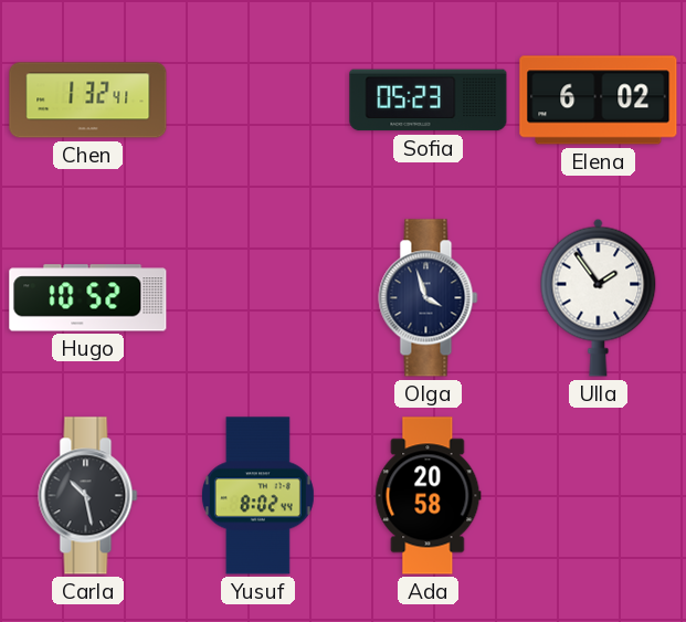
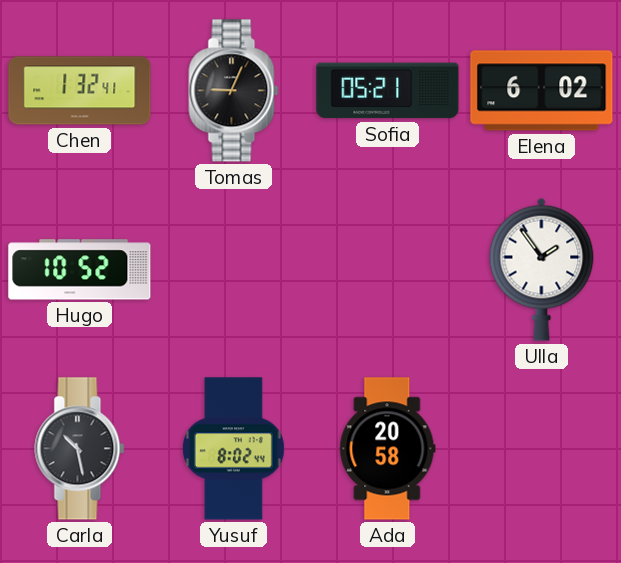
Tomas: none -> 9:04
Sofia: 05:23 -> 05:21
Olga: 3:57 -> none
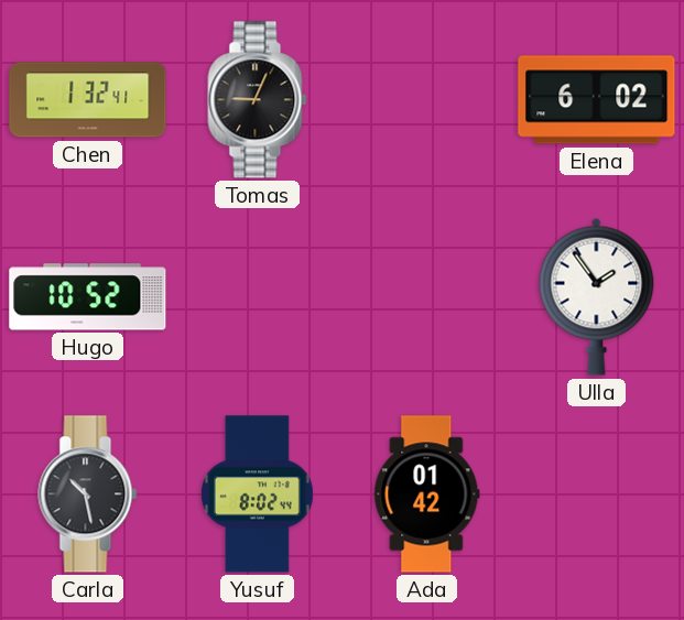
Sofia: 05:21 -> none
Ada: 20:58 -> 01:42
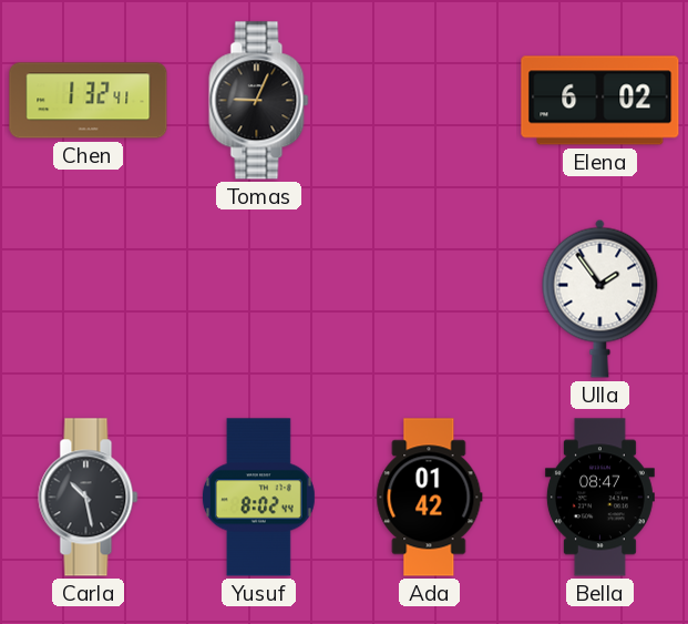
Hugo: 10:52 -> none
Bella: none -> 08:47
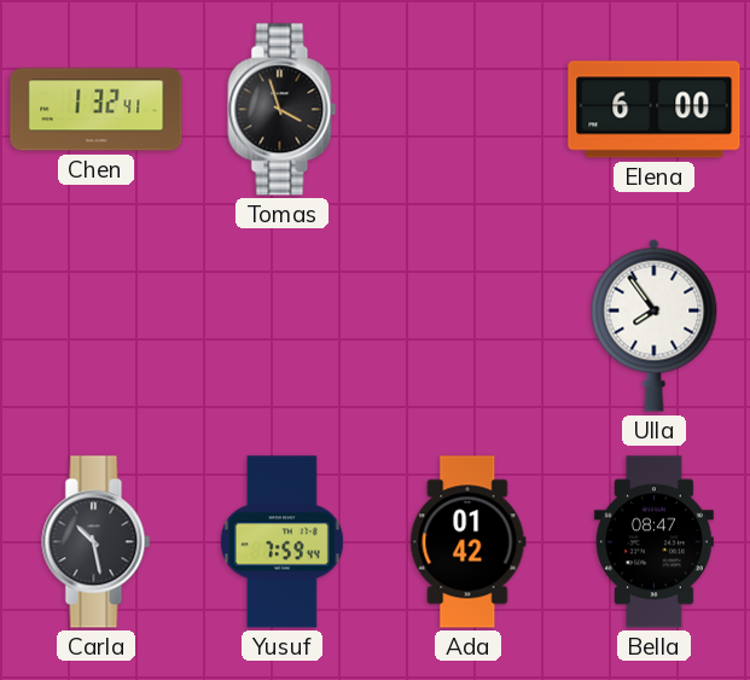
Tomas: 9:04 -> 3:57
Elena: 6:02 -> 6:00
Ulla: 1:54 -> 7:54
Yusuf: 8:02 -> 7:59
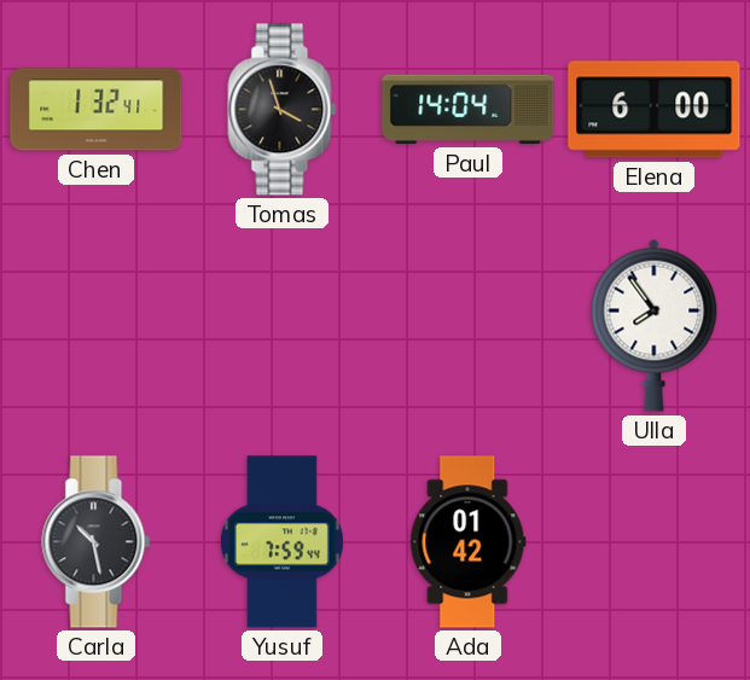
Paul: none -> 14:04
Bella: 08:47 -> none
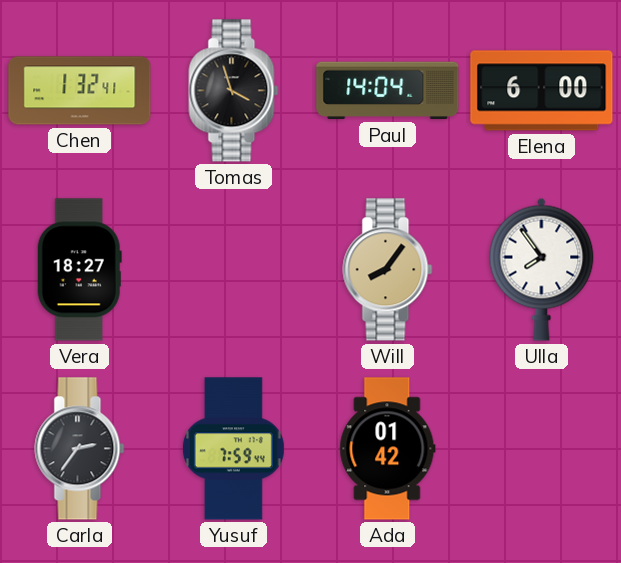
Vera: none -> 18:27
Will: none -> 8:06
Carla: 10:28 -> 2:36
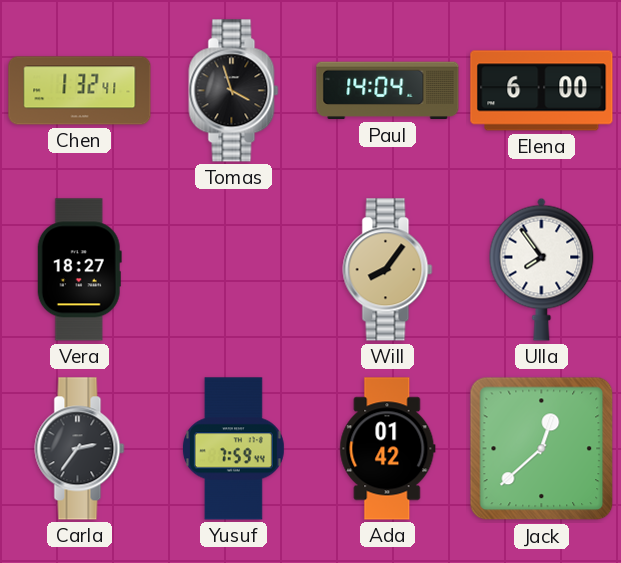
Jack: none -> 12:38
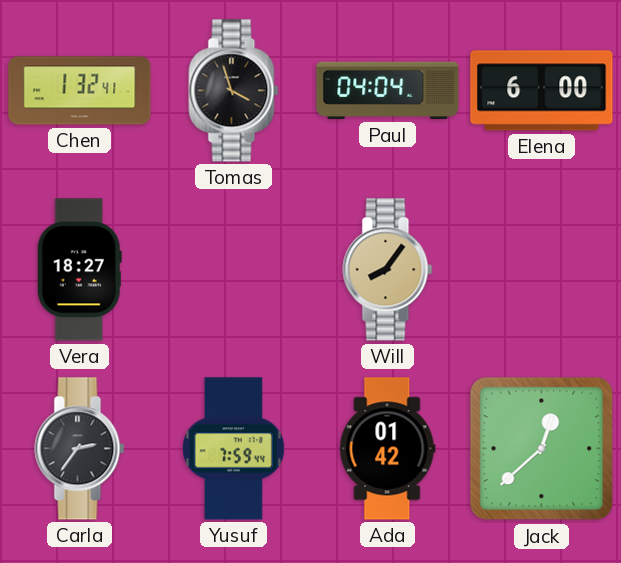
Paul: 14:04 -> 04:04
Ulla: 7:54 -> none
